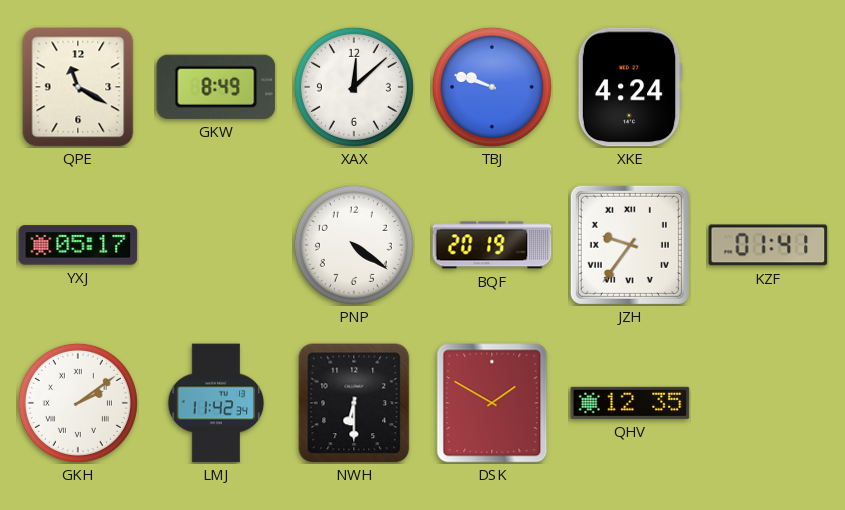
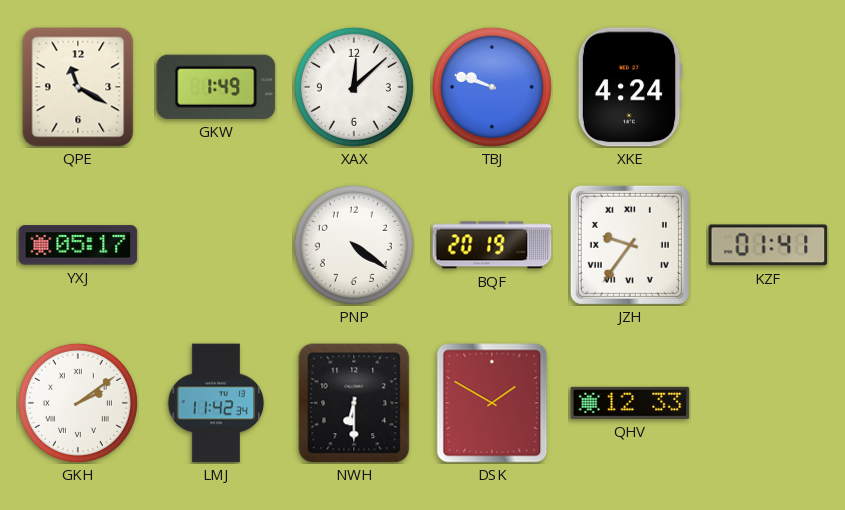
GKW: 8:49 -> 1:49
QHV: 12:35 -> 12:33
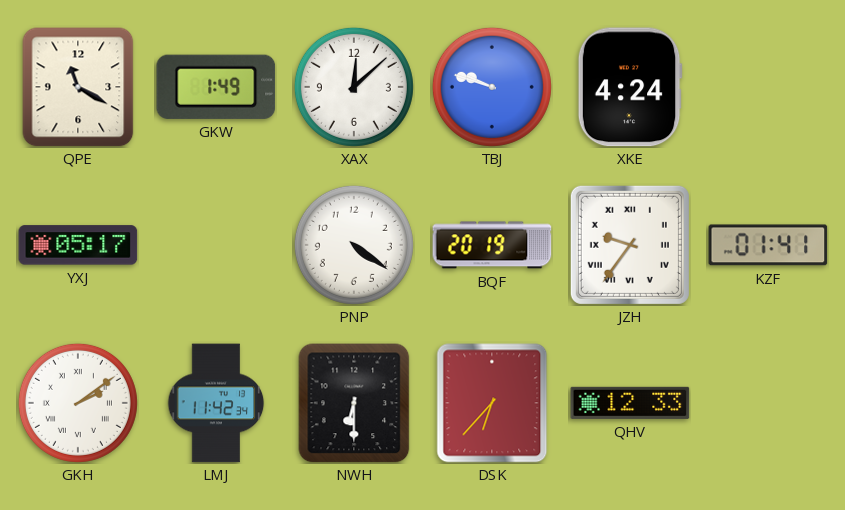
DSK: 1:50 -> 6:37
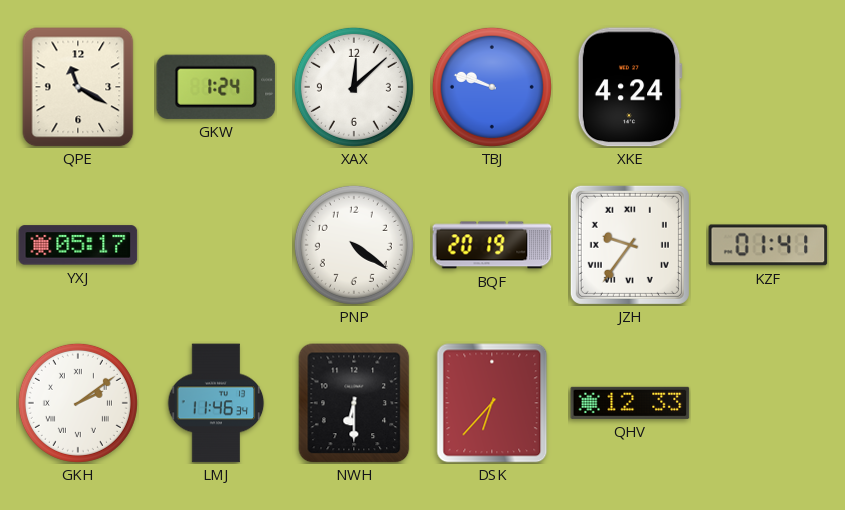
GKW: 1:49 -> 1:24
LMJ: 11:42 -> 11:46
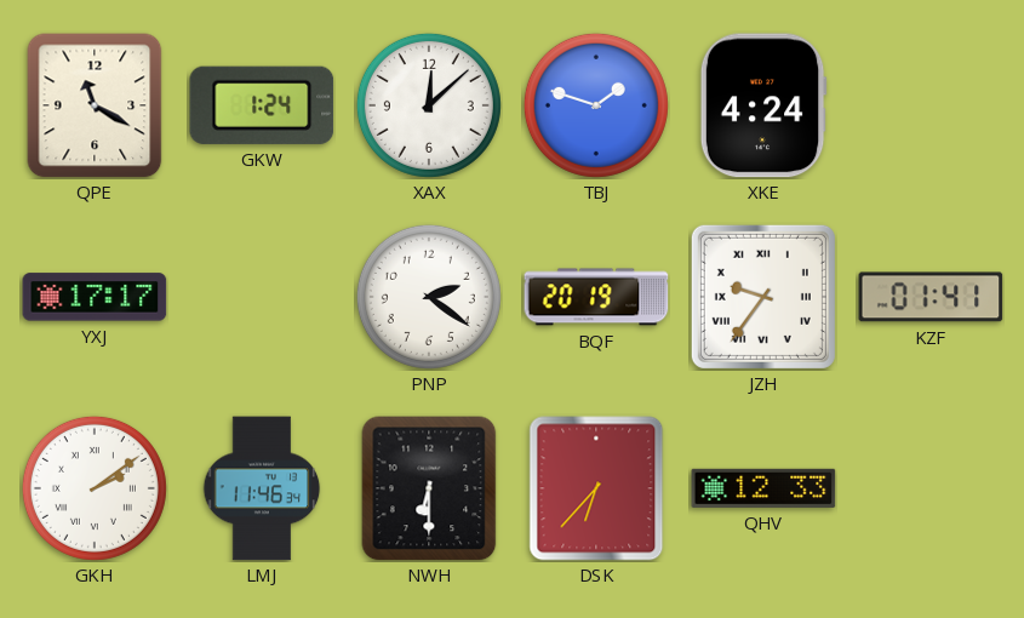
TBJ: 9:48 -> 1:48
YXJ: 05:17 -> 17:17
PNP: 4:21 -> 2:21
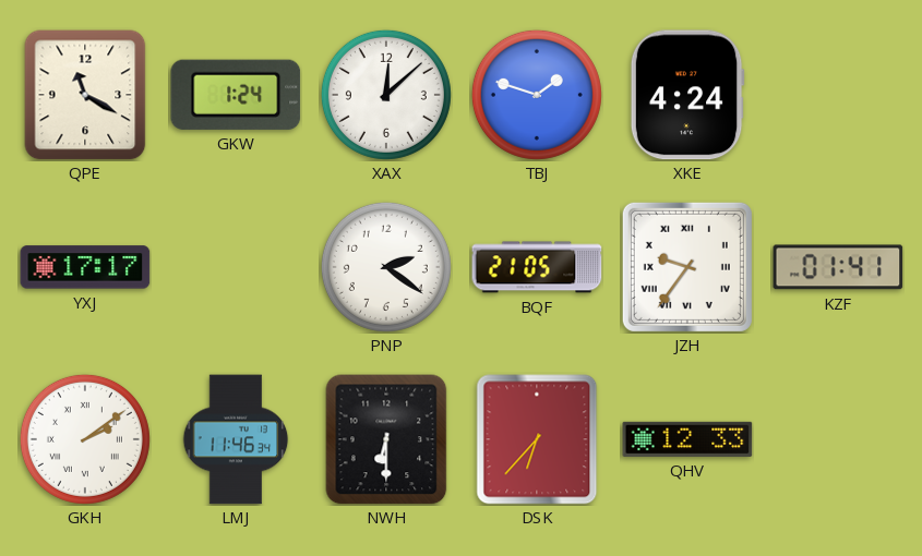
BQF: 20:19 -> 21:05
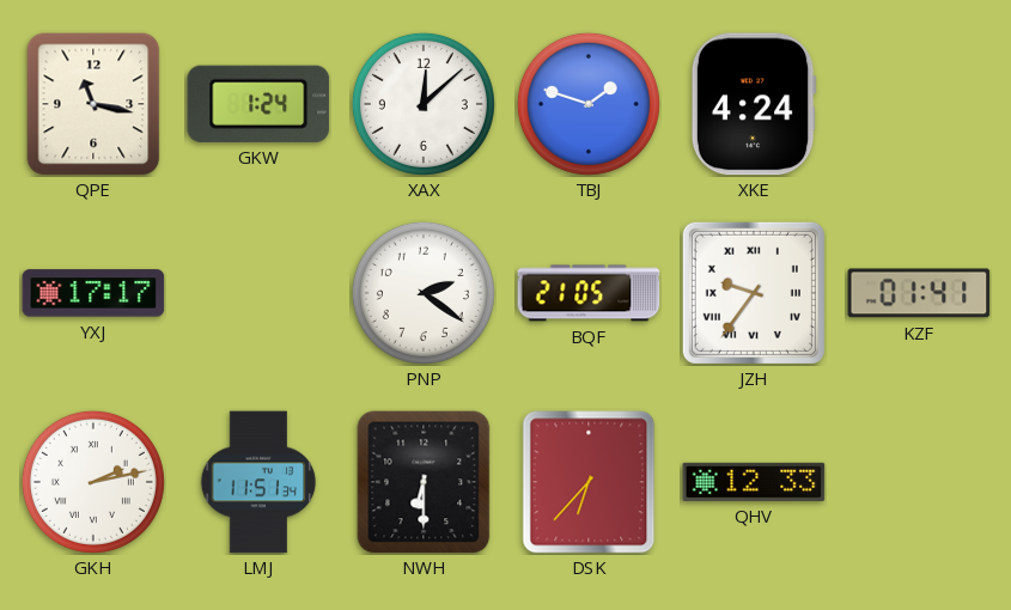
QPE: 11:20 -> 11:17
GKH: 2:09 -> 2:13
LMJ: 11:46 -> 11:51
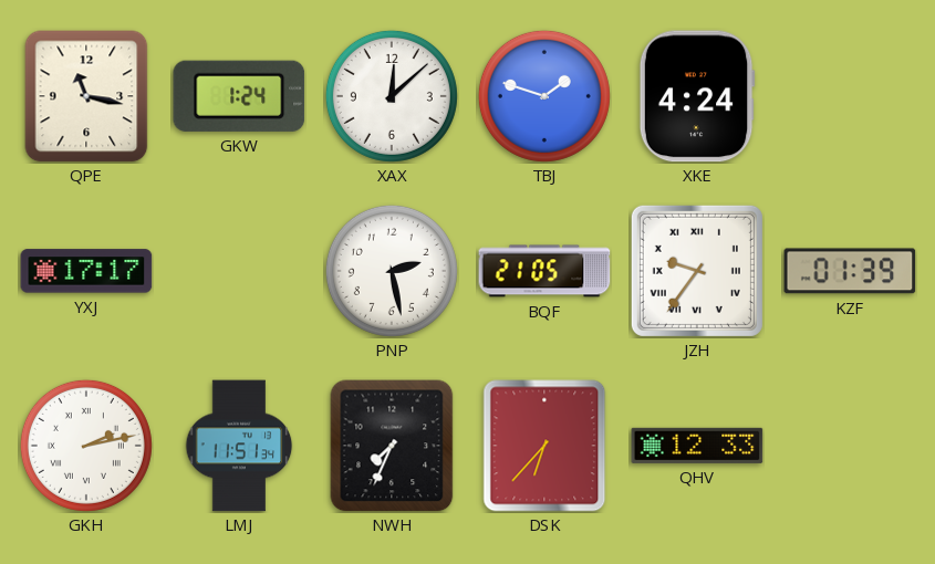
PNP: 2:21 -> 2:28
KZF: 01:41 -> 01:39
NWH: 6:30 -> 7:34
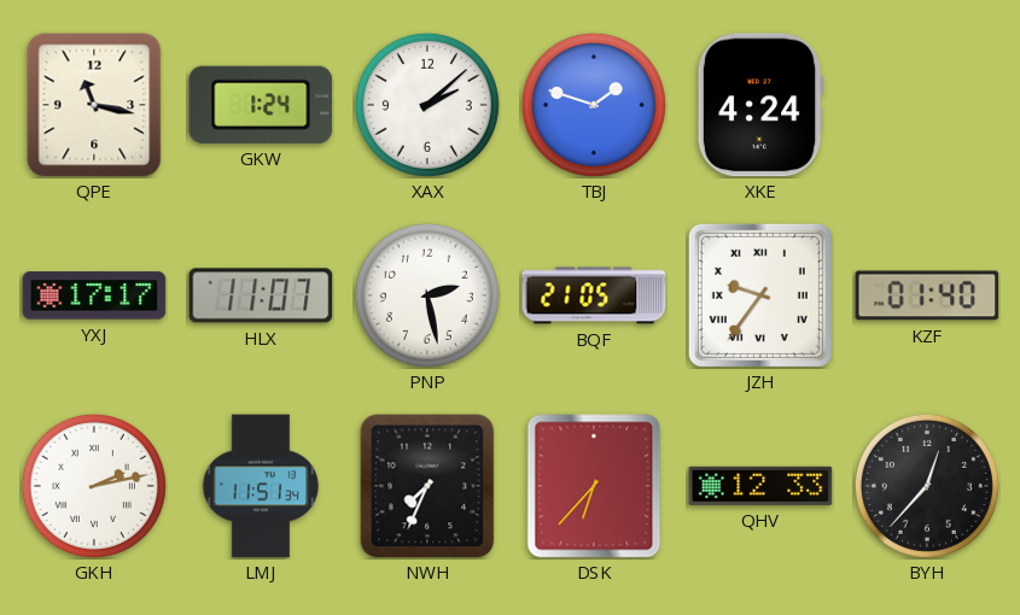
XAX: 12:08 -> 2:08
HLX: none -> 11:07
KZF: 01:39 -> 01:40
BYH: none -> 12:37
